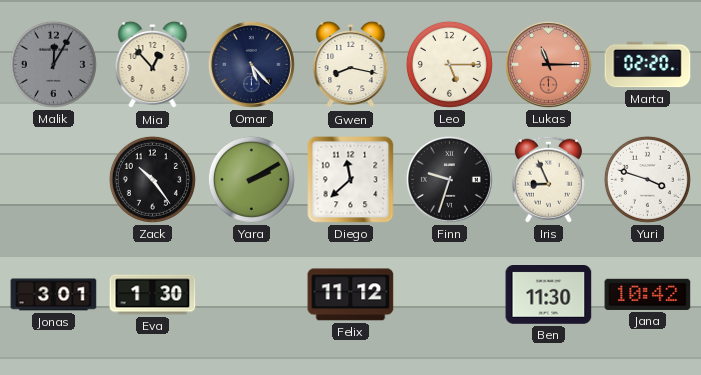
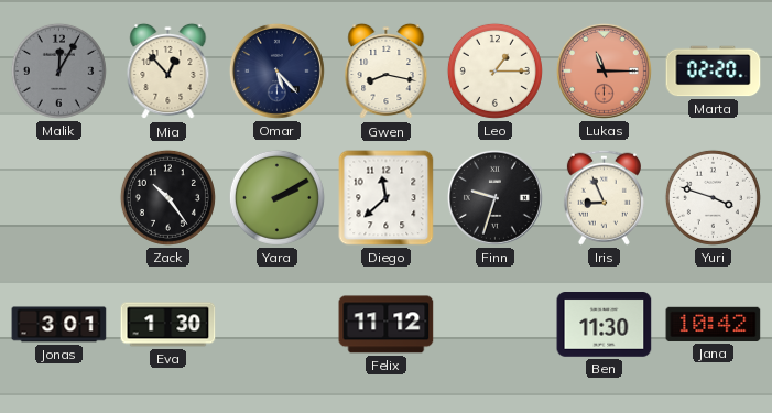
Leo: 5:15 -> 1:15
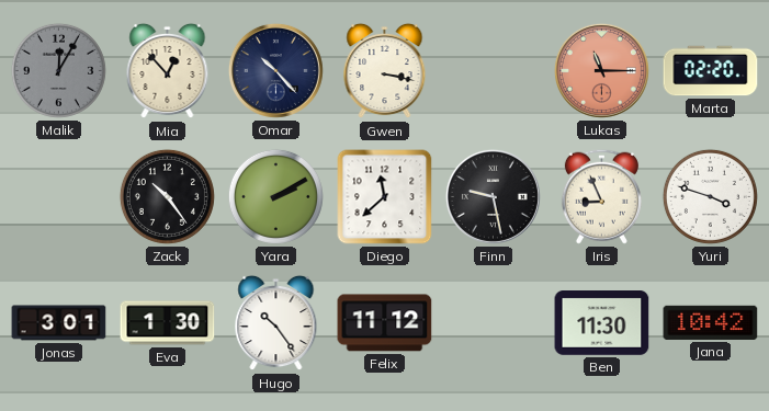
Omar: 5:23 -> 10:23
Gwen: 8:17 -> 3:17
Leo: 1:15 -> none
Finn: 9:33 -> 9:28
Hugo: none -> 10:24
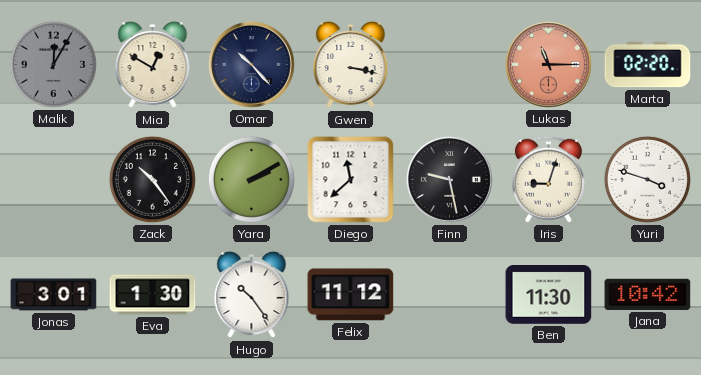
Mia: 12:53 -> 12:50
Iris: 8:56 -> 9:03
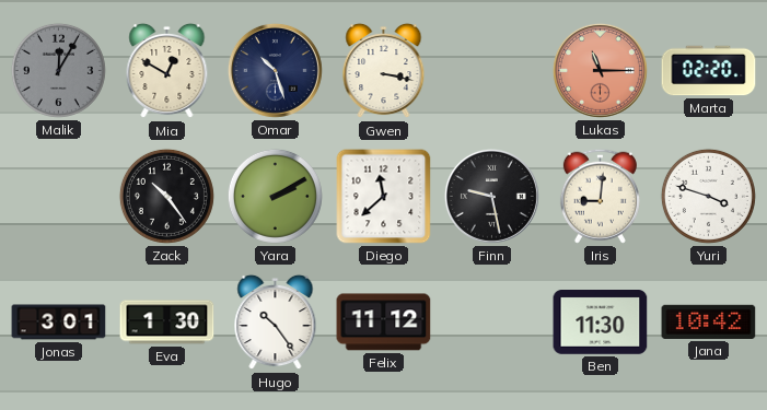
Omar: 10:23 -> 10:27
Iris: 9:03 -> 9:01
